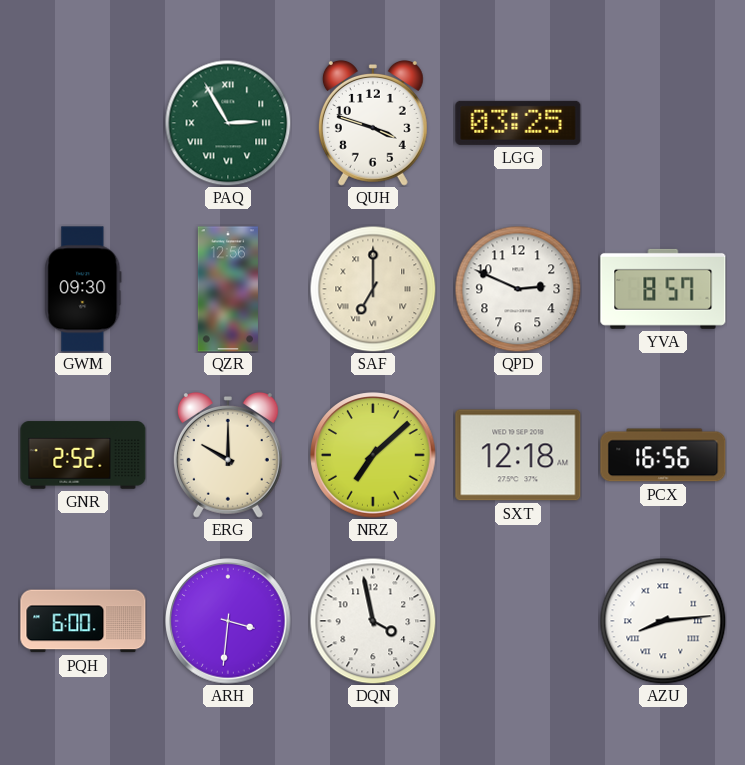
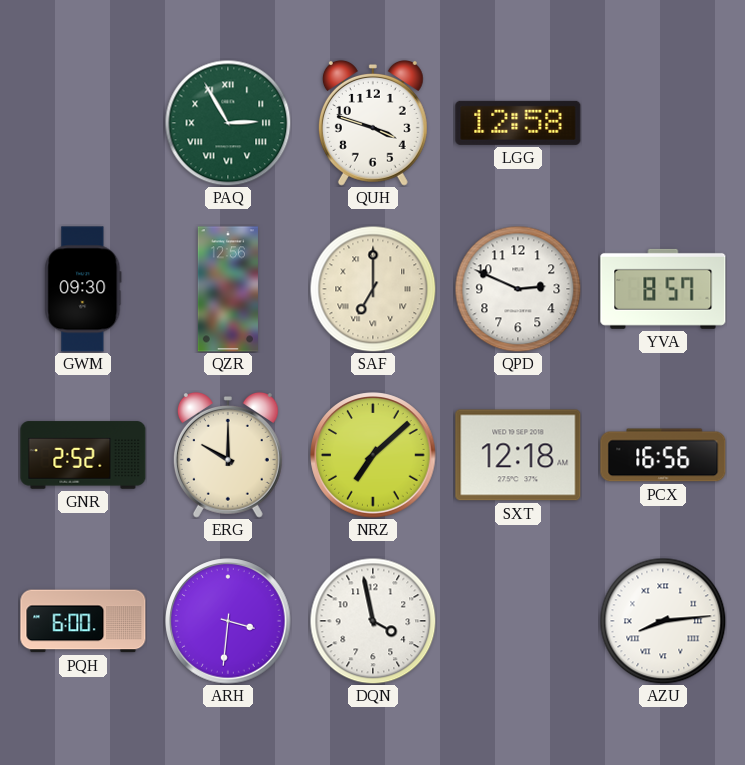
LGG: 03:25 -> 12:58
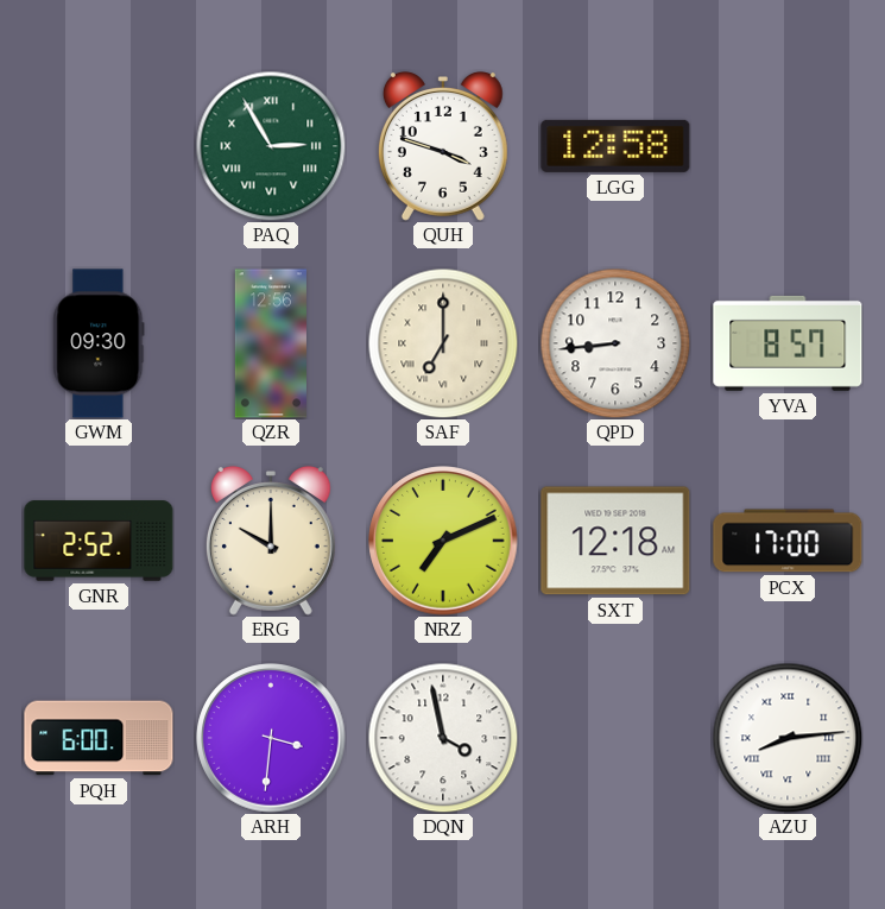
QPD: 2:49 -> 8:44
NRZ: 7:08 -> 7:11
PCX: 16:56 -> 17:00
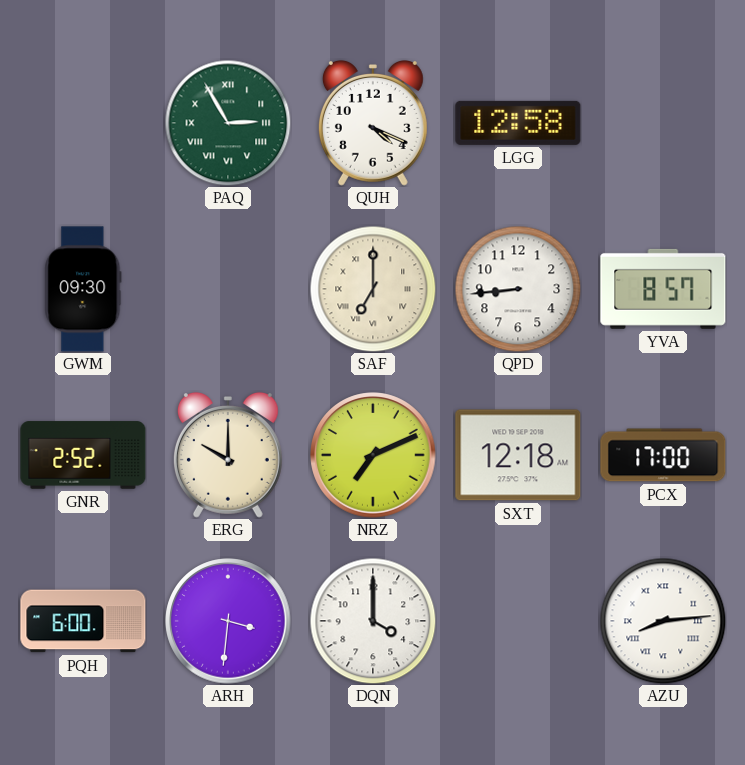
QUH: 3:48 -> 4:19
QZR: 12:56 -> none
DQN: 3:58 -> 4:00
